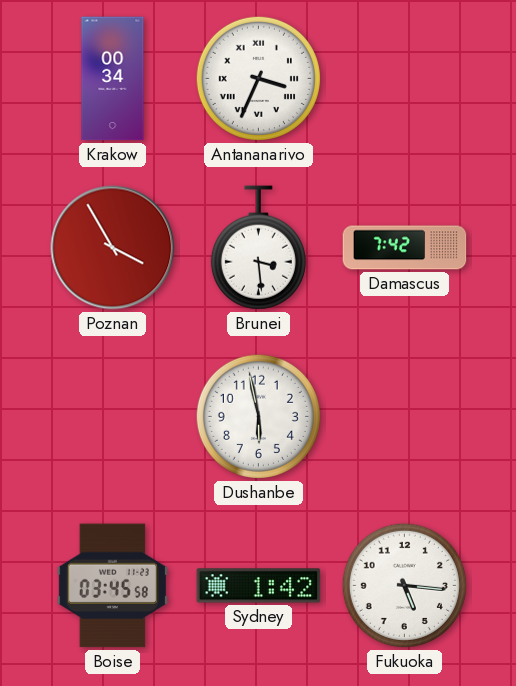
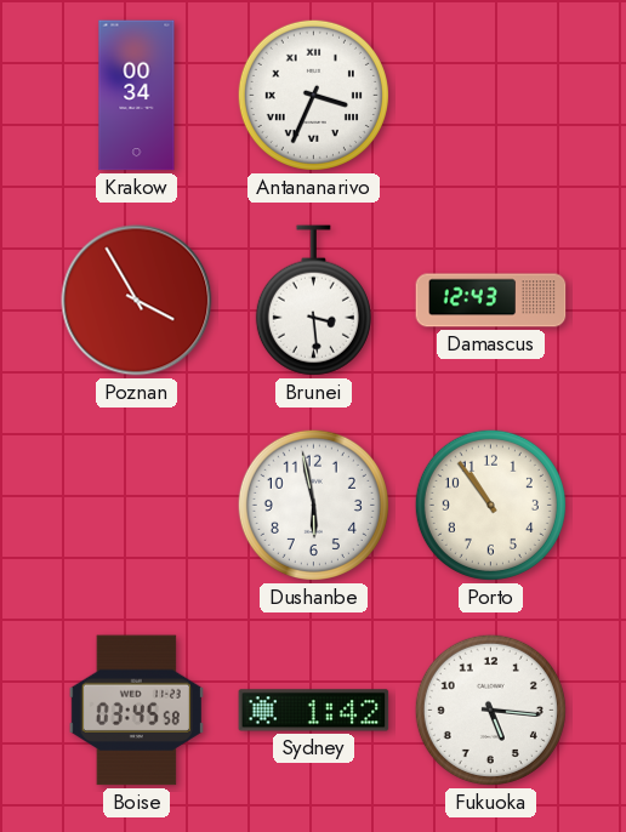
Damascus: 7:42 -> 12:43
Porto: none -> 10:54
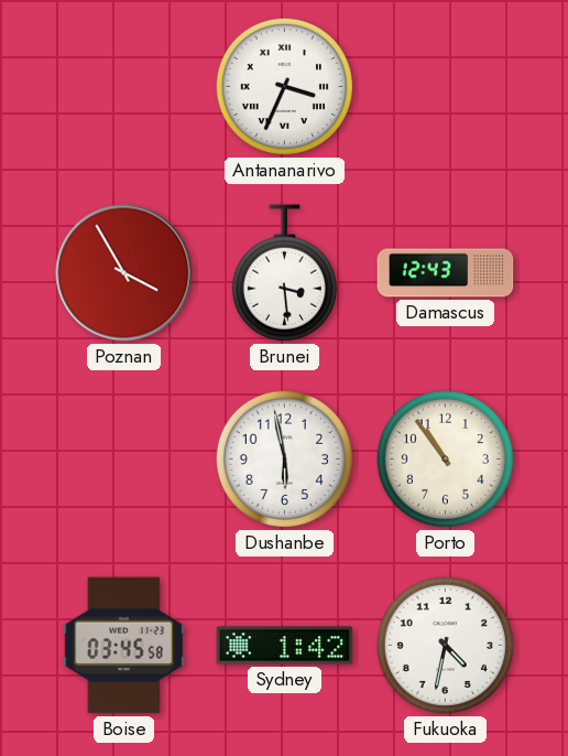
Krakow: 00:34 -> none
Fukuoka: 5:16 -> 4:32
